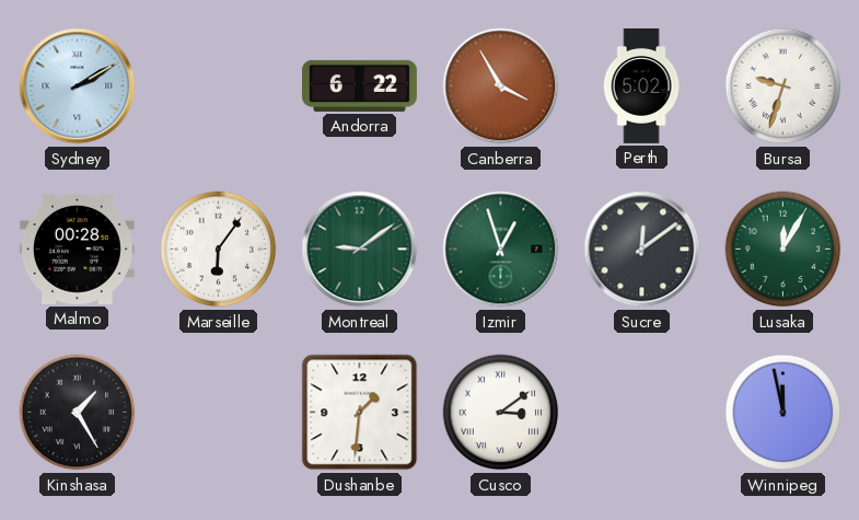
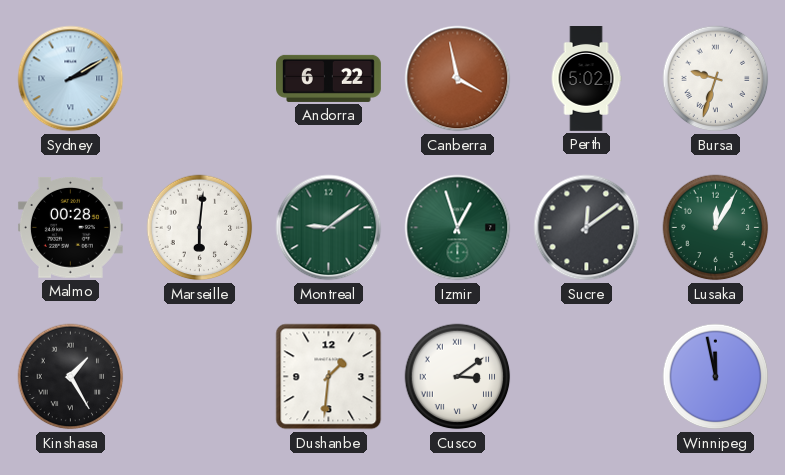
Canberra: 3:55 -> 3:58
Marseille: 6:06 -> 6:01
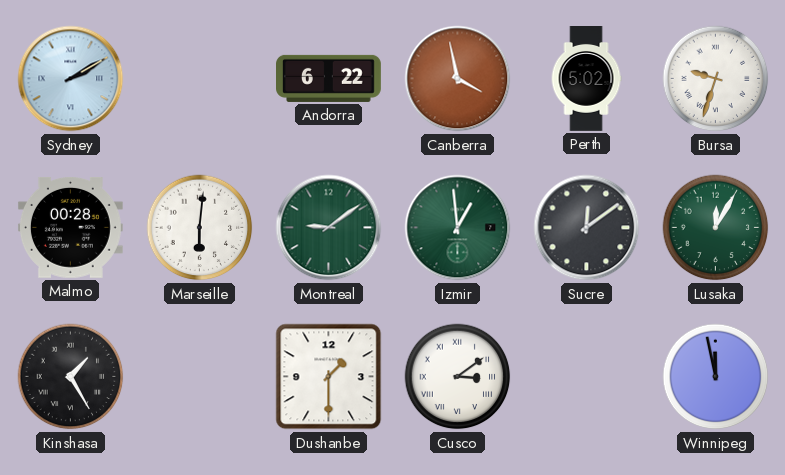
Izmir: 12:57 -> 12:59
Dushanbe: 1:31 -> 1:30
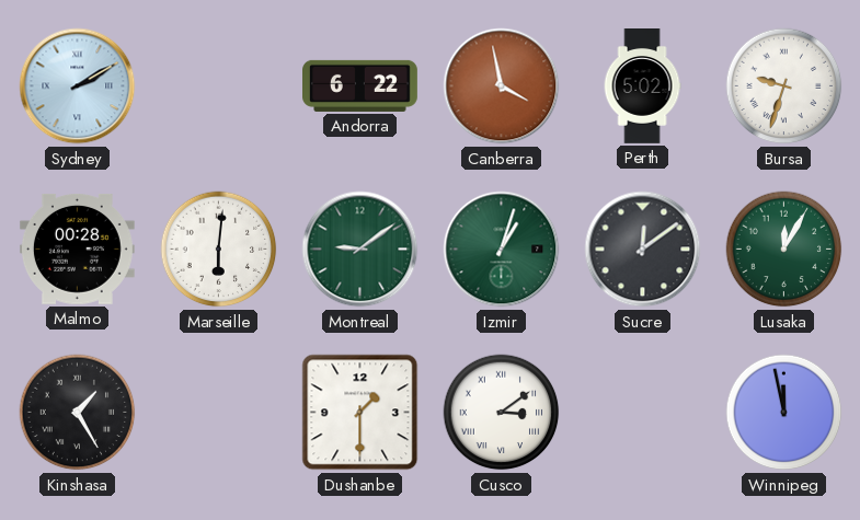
Izmir: 12:59 -> 1:03
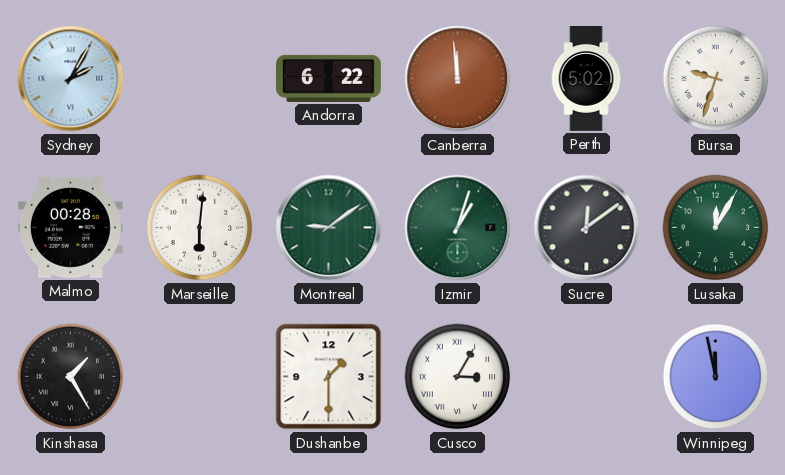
Sydney: 2:10 -> 2:05
Canberra: 3:58 -> 11:59
Cusco: 3:09 -> 3:05
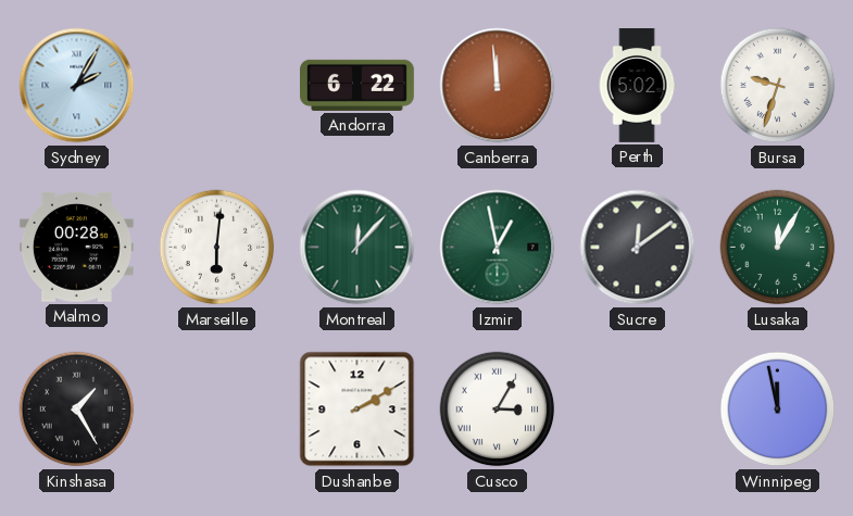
Montreal: 9:09 -> 12:07
Izmir: 1:03 -> 12:58
Dushanbe: 1:30 -> 2:10
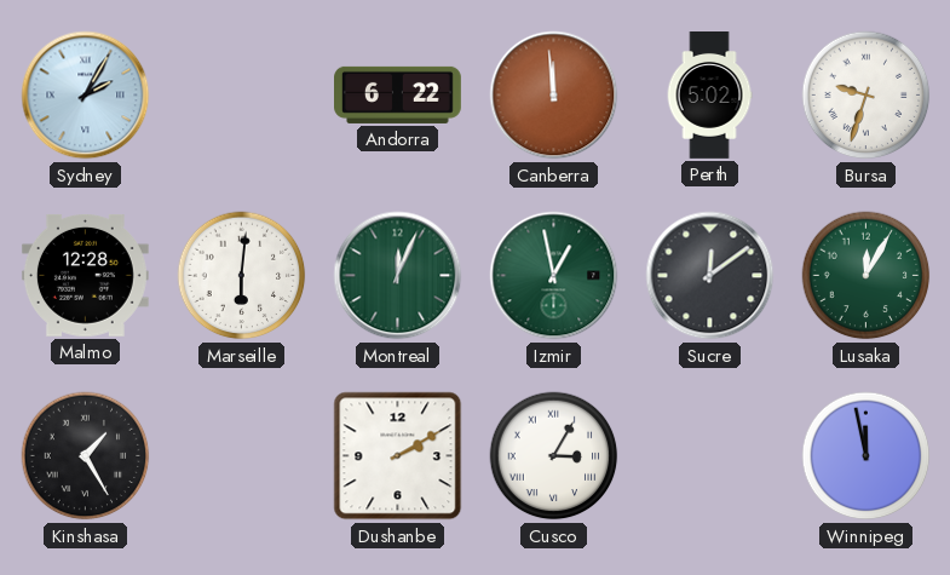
Malmo: 00:28 -> 12:28
Montreal: 12:07 -> 12:04
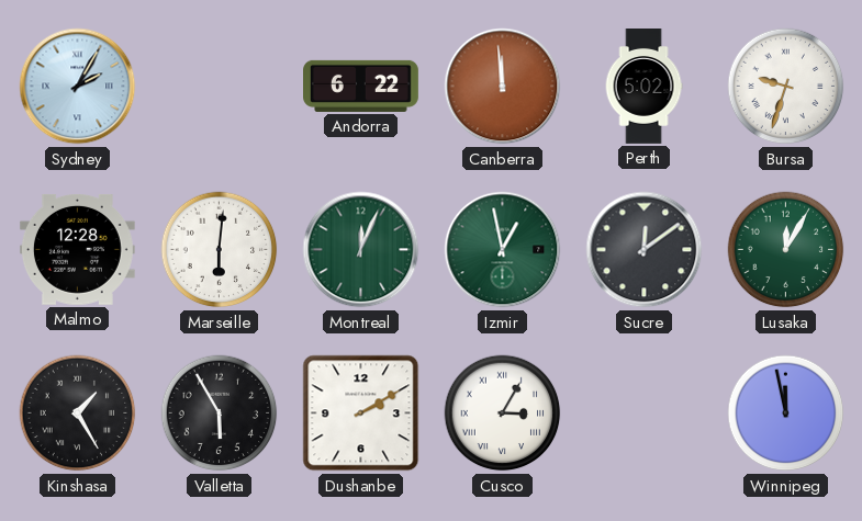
Valletta: none -> 5:55
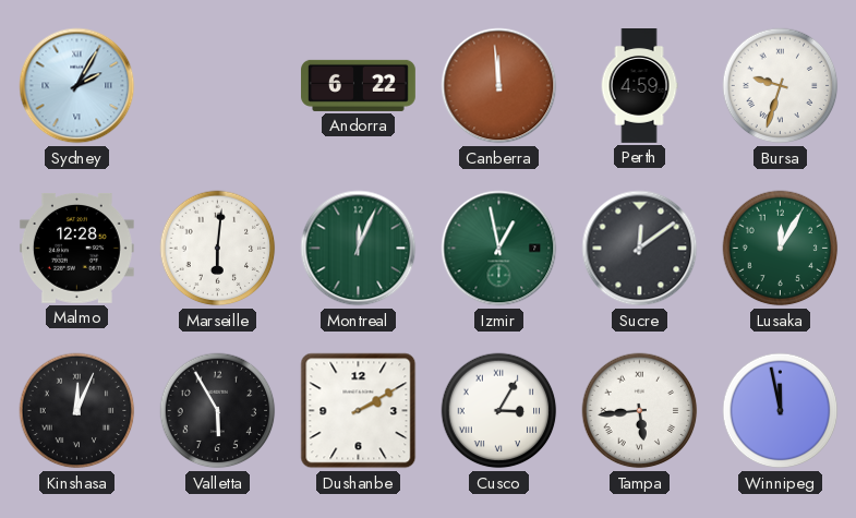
Perth: 5:02 -> 4:59
Kinshasa: 1:25 -> 12:04
Tampa: none -> 5:44
